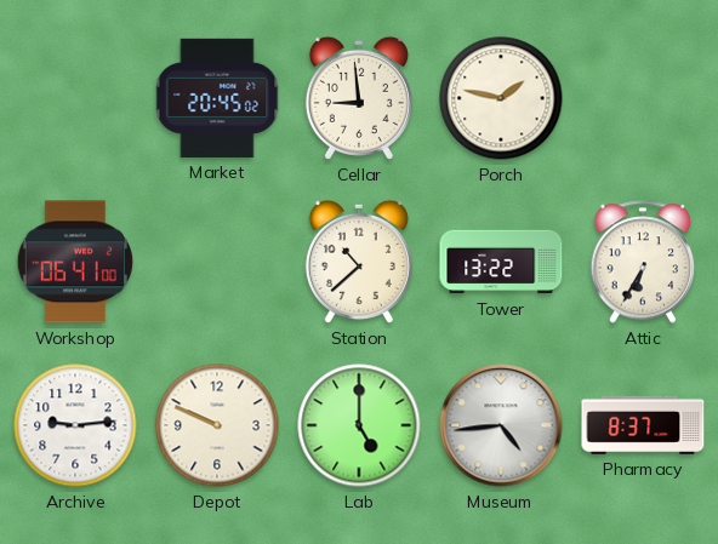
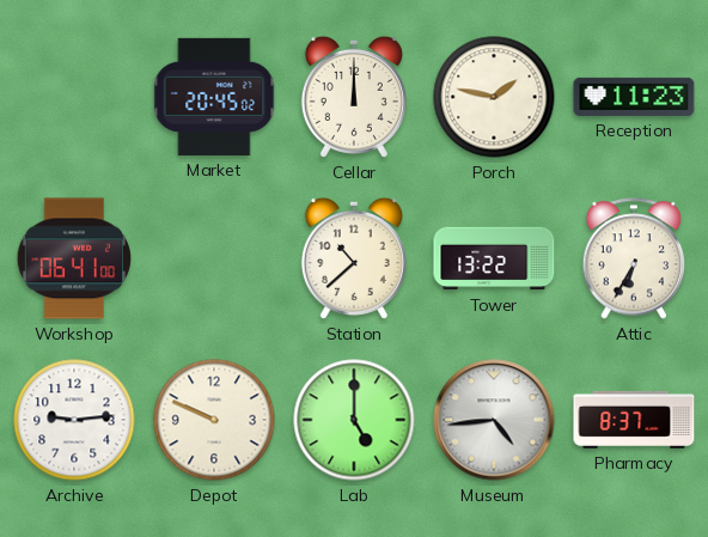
Cellar: 8:59 -> 12:00
Reception: none -> 11:23
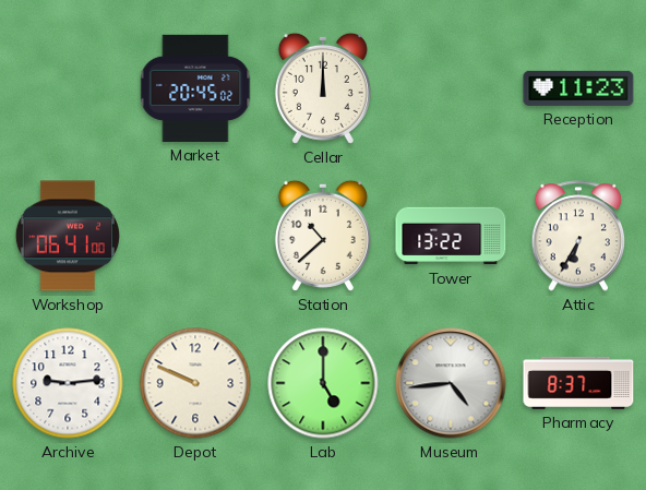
Porch: 1:47 -> none
